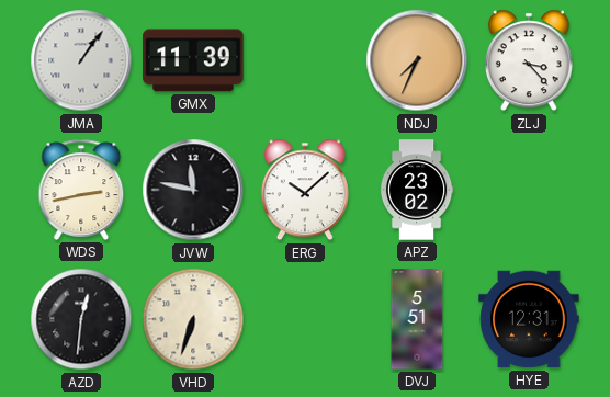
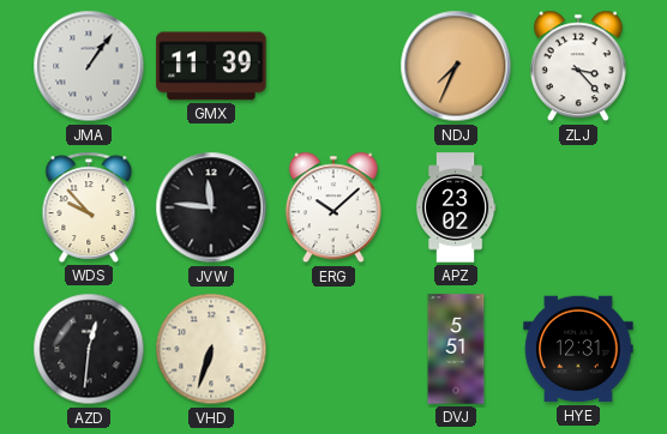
WDS: 2:43 -> 9:53
JVW: 11:47 -> 11:46
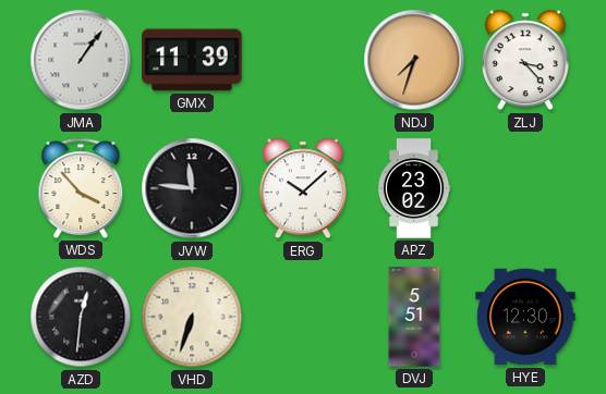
NDJ: 7:34 -> 7:33
WDS: 9:53 -> 3:53
HYE: 12:31 -> 12:30
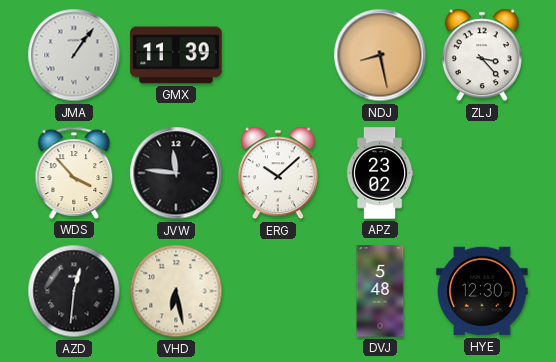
NDJ: 7:33 -> 8:28
VHD: 6:33 -> 6:28
DVJ: 5:51 -> 5:48
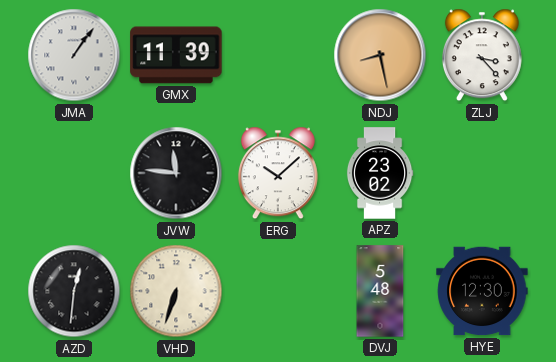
WDS: 3:53 -> none
VHD: 6:28 -> 6:33
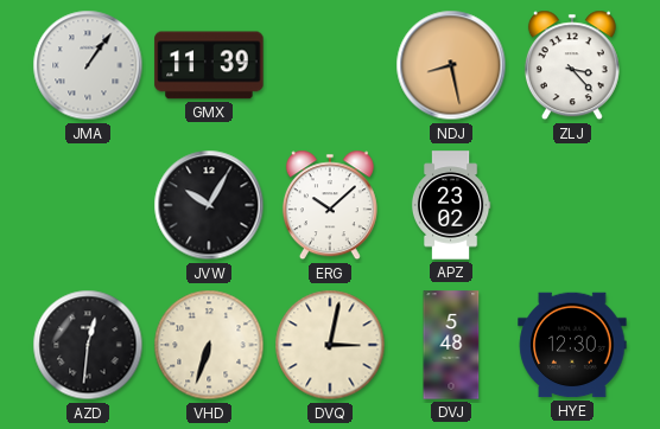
JVW: 11:46 -> 10:05
DVQ: none -> 3:02
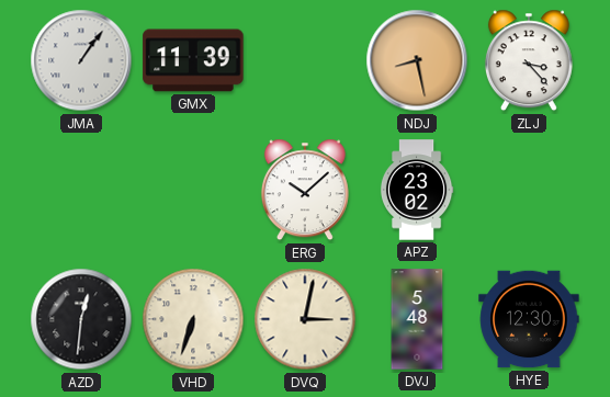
JVW: 10:05 -> none
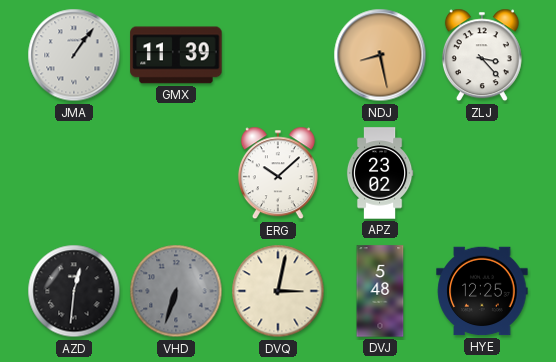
VHD dial: cream -> grey
HYE: 12:30 -> 12:25
